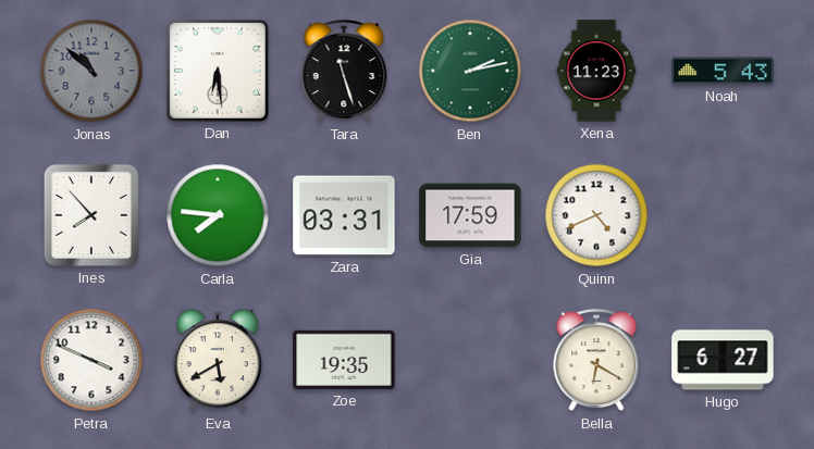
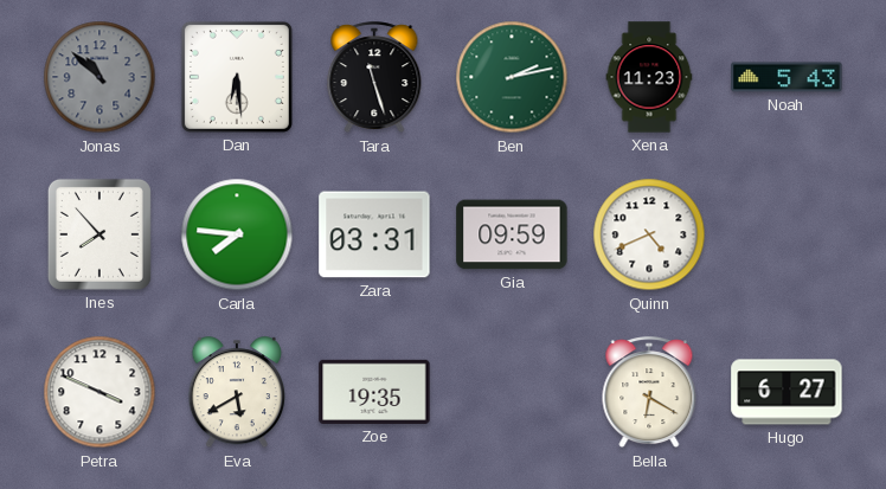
Gia: 17:59 -> 09:59
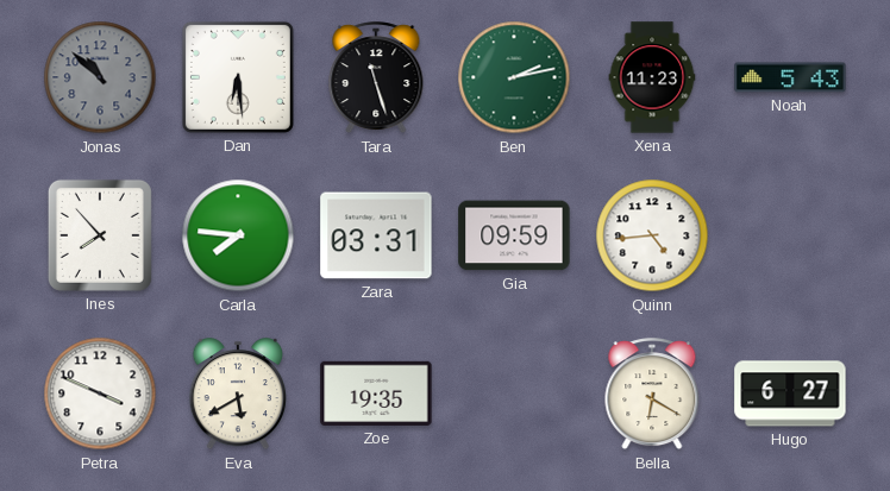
Quinn: 4:41 -> 4:44
